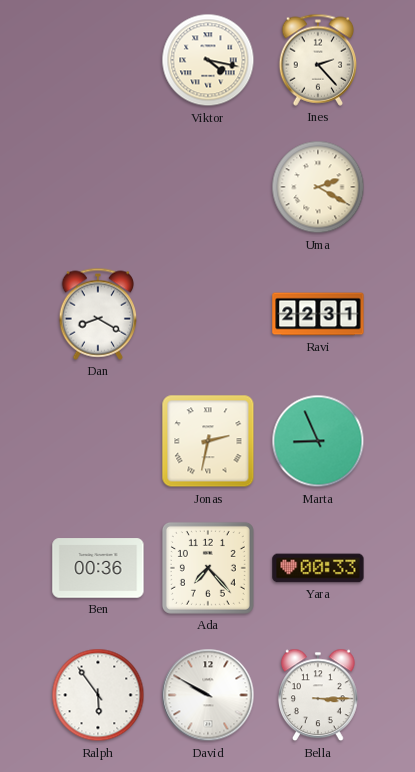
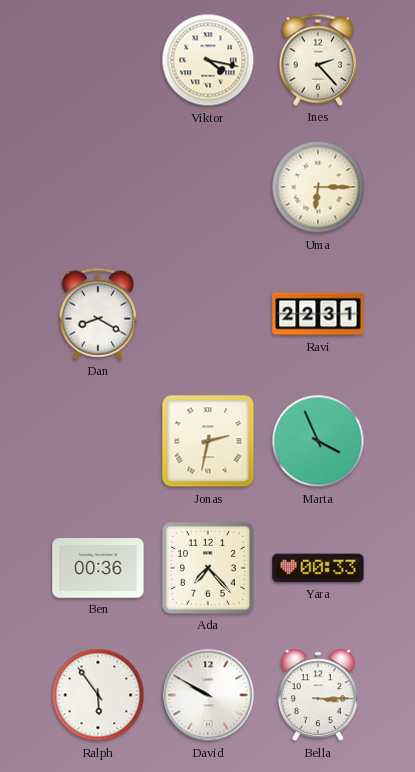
Uma: 2:20 -> 6:15
Marta: 8:56 -> 3:56
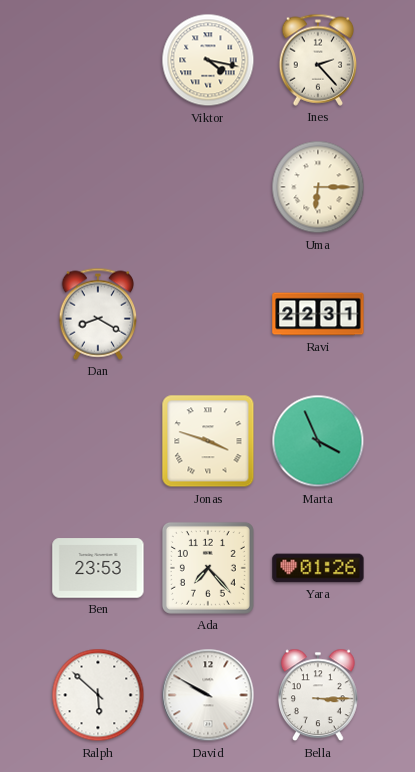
Jonas: 2:32 -> 3:48
Ben: 00:36 -> 23:53
Yara: 00:33 -> 01:26
Ralph: 5:54 -> 5:52
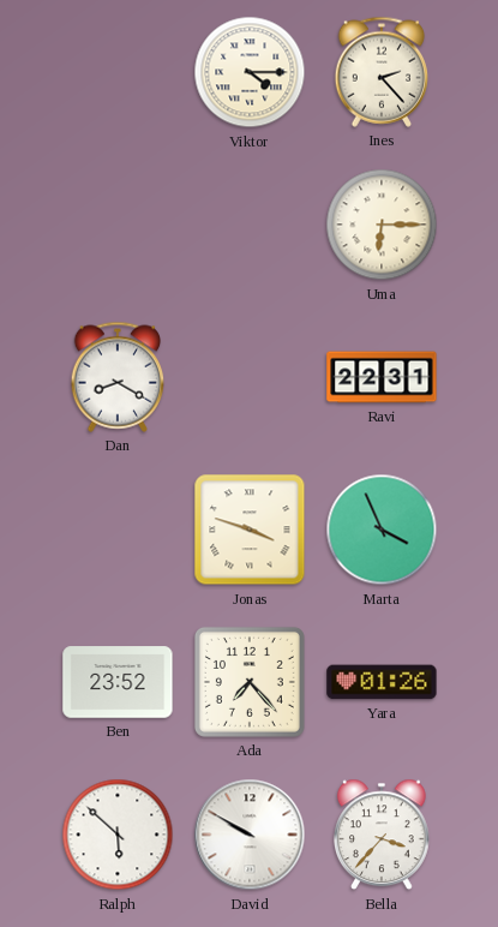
Viktor: 4:17 -> 4:15
Ben: 23:53 -> 23:52
Bella: 3:15 -> 3:37
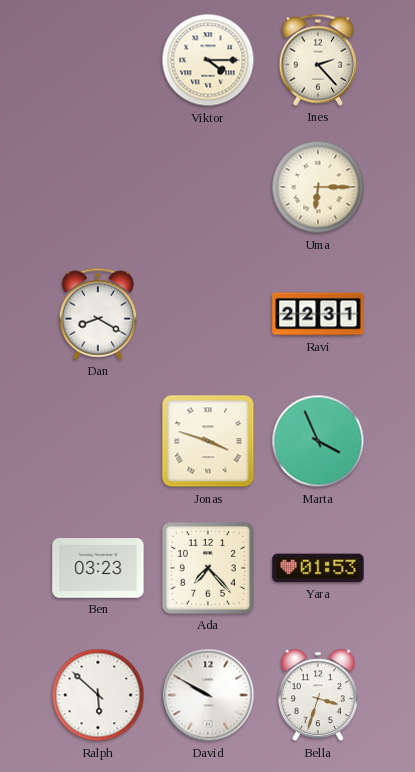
Ben: 23:52 -> 03:23
Yara: 01:26 -> 01:53
Bella: 3:37 -> 3:33
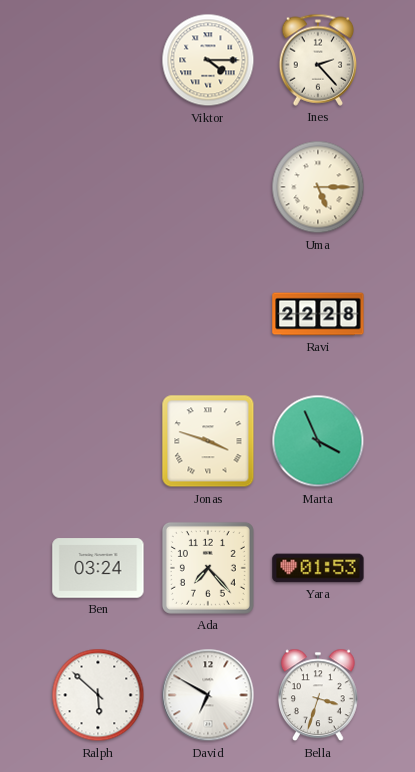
Uma: 6:15 -> 5:15
Dan: 8:20 -> none
Ravi: 22:31 -> 22:28
Ben: 03:23 -> 03:24
David: 9:50 -> 6:50
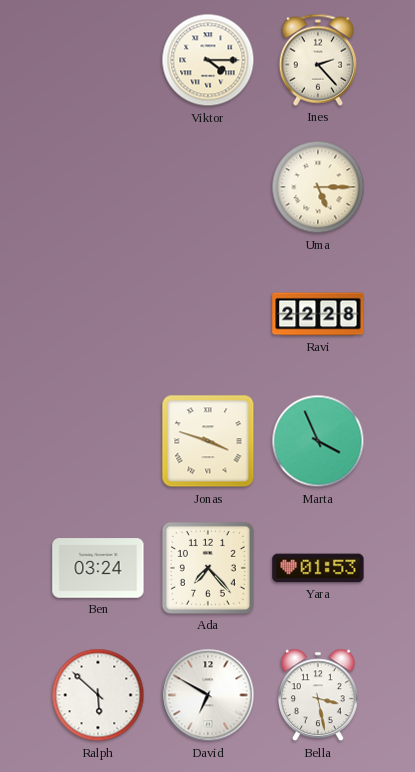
Bella: 3:33 -> 3:28
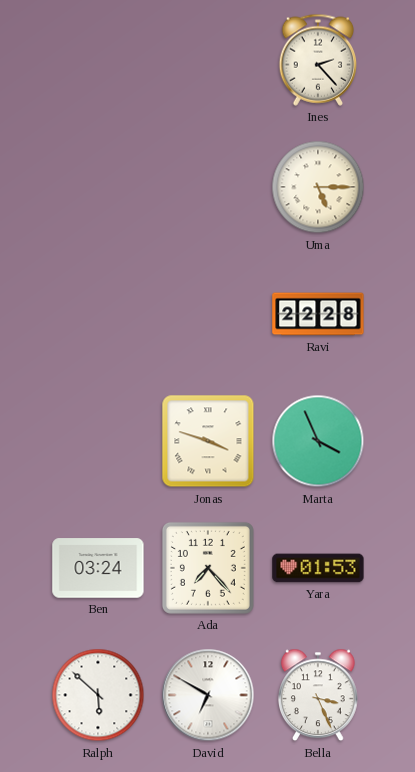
Viktor: 4:15 -> none
Bella: 3:28 -> 3:26
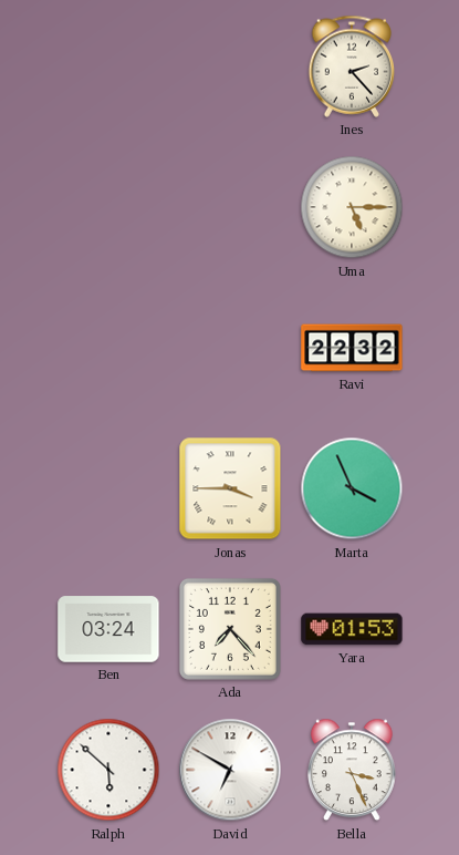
Ravi: 22:28 -> 22:32
Jonas: 3:48 -> 3:45
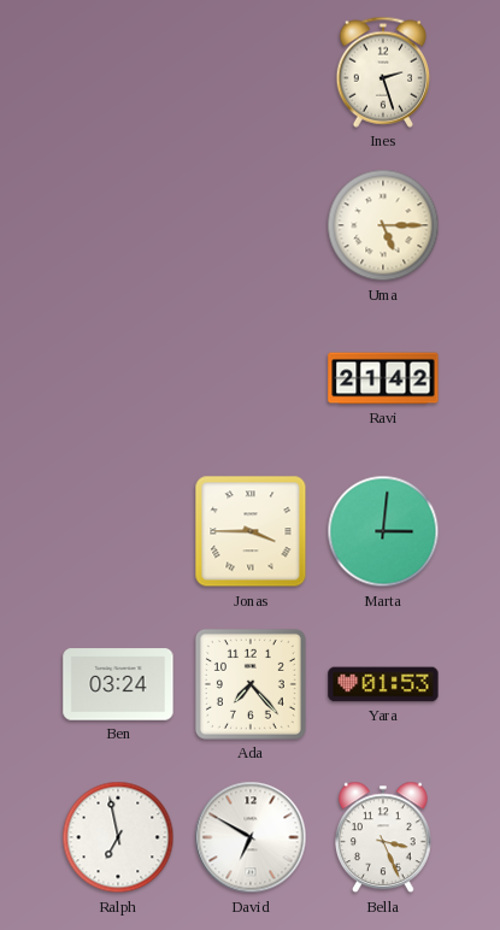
Ines: 2:23 -> 2:27
Ravi: 22:32 -> 21:42
Marta: 3:56 -> 3:01
Ralph: 5:52 -> 6:58
